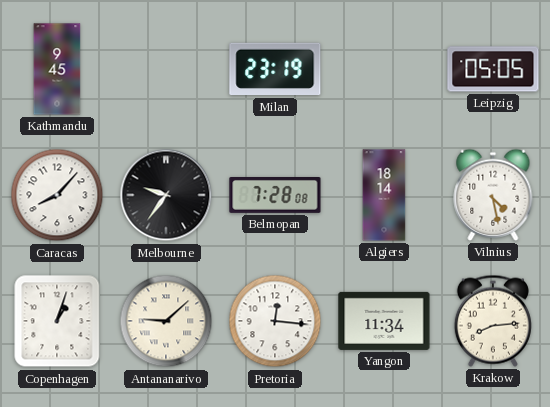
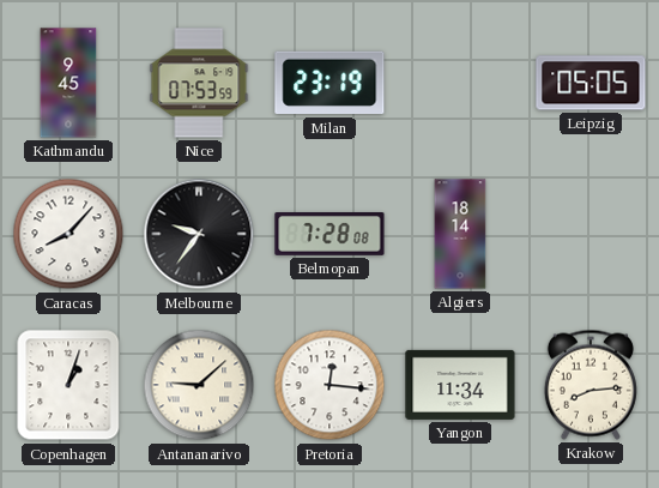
Nice: none -> 07:53
Vilnius: 4:28 -> none
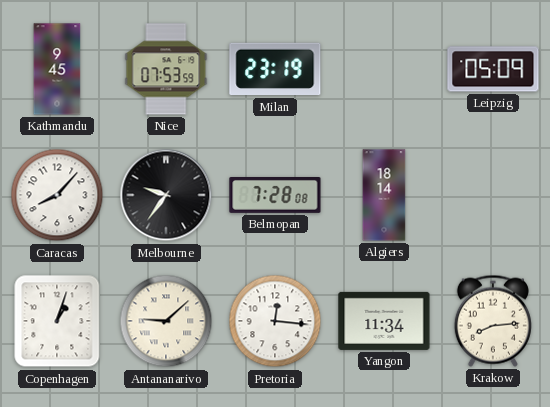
Leipzig: 05:05 -> 05:09
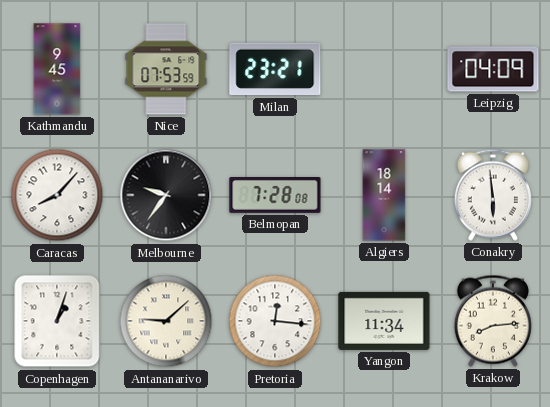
Milan: 23:19 -> 23:21
Leipzig: 05:09 -> 04:09
Conakry: none -> 5:59
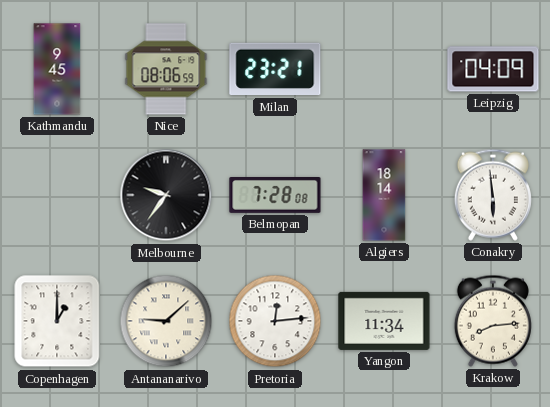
Nice: 07:53 -> 08:06
Caracas: 8:07 -> none
Copenhagen: 1:03 -> 1:00
Pretoria: 12:16 -> 12:14
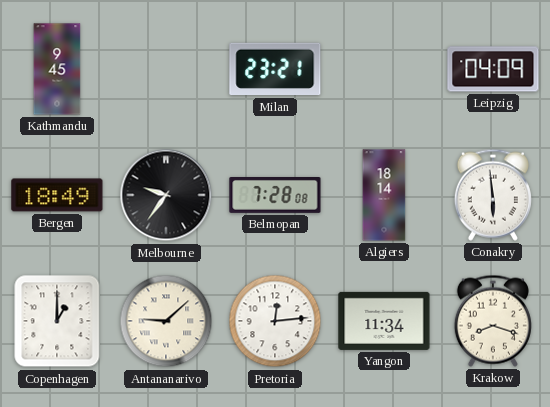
Nice: 08:06 -> none
Bergen: none -> 18:49
Krakow: 8:14 -> 8:18
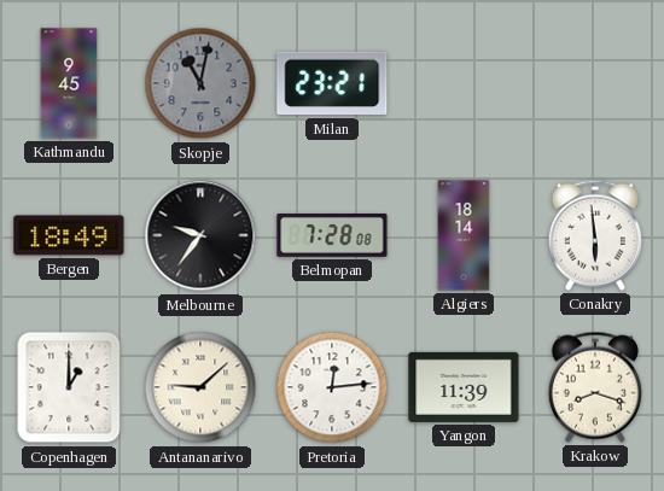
Skopje: none -> 11:02
Leipzig: 04:09 -> none
Yangon: 11:34 -> 11:39
